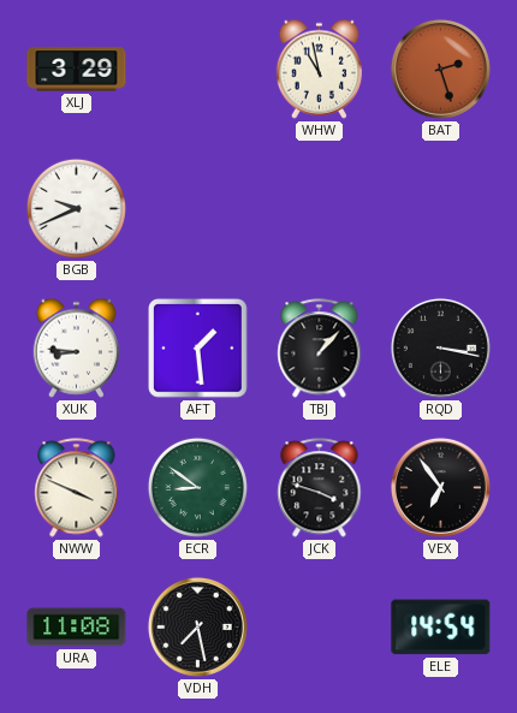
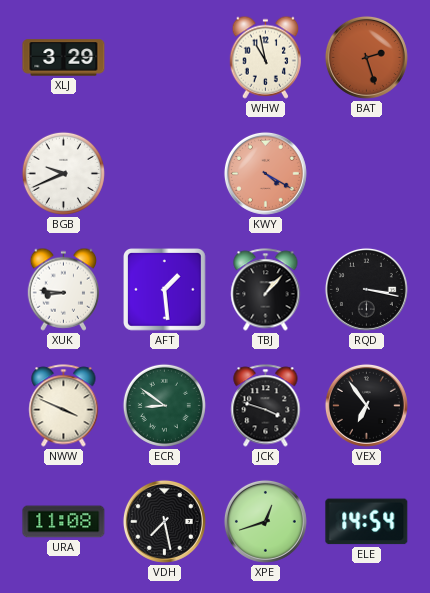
KWY: none -> 4:20
XPE: none -> 12:42
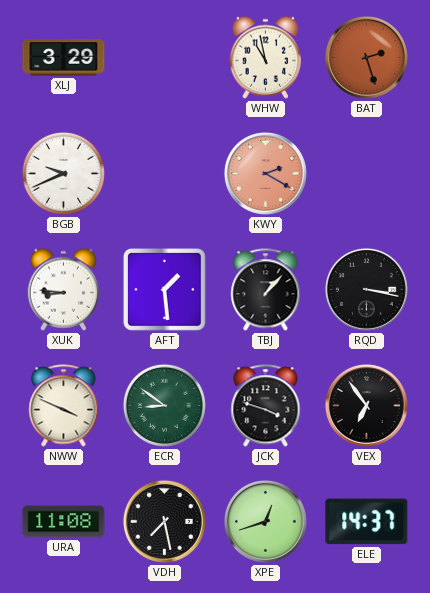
KWY: 4:20 -> 2:20
ELE: 14:54 -> 14:37
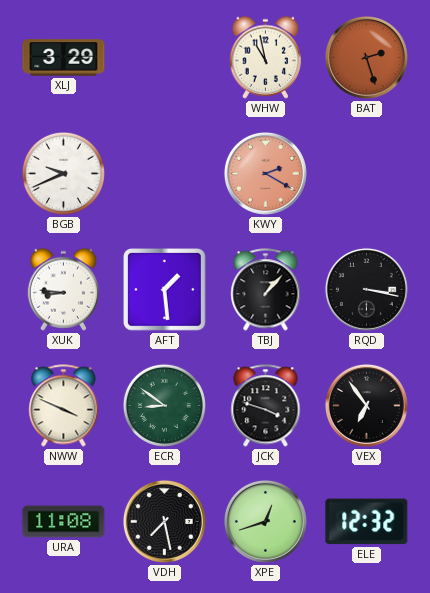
ELE: 14:37 -> 12:32
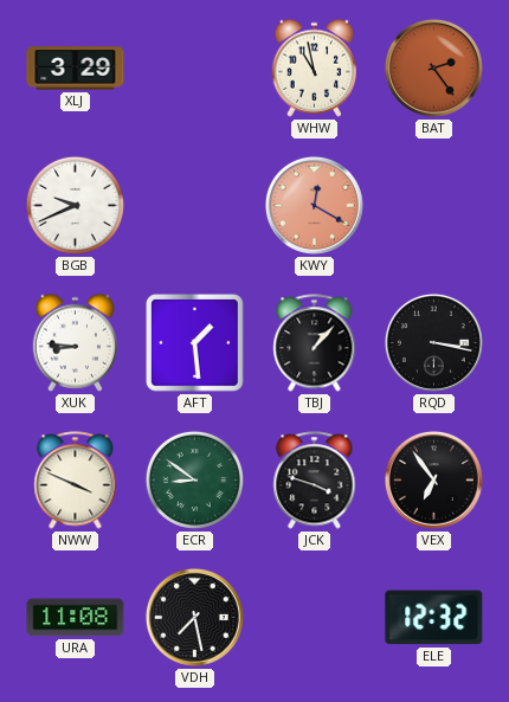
BAT: 2:27 -> 2:24
KWY: 2:20 -> 12:20
XPE: 12:42 -> none
